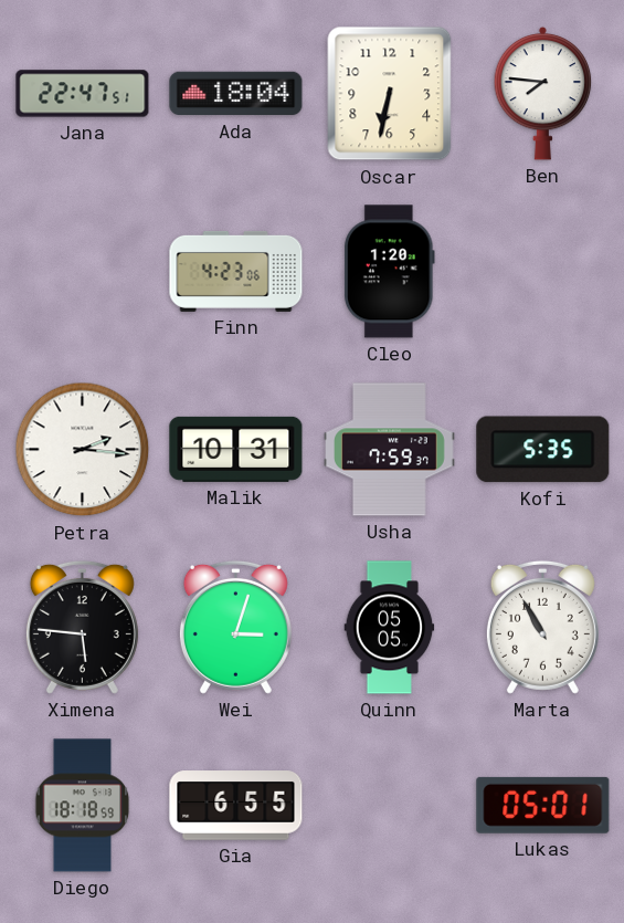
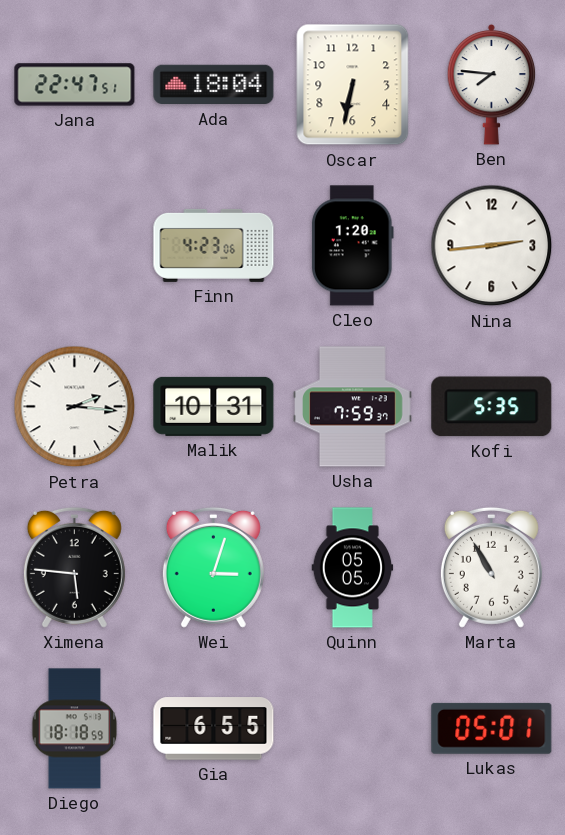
Nina: none -> 2:44
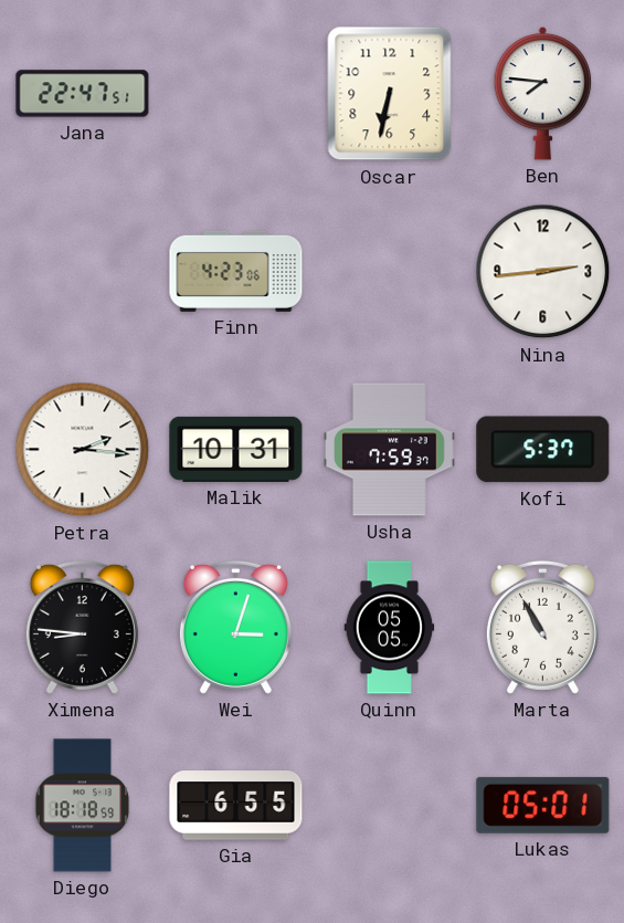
Ada: 18:04 -> none
Cleo: 1:20 -> none
Kofi: 5:35 -> 5:37
Ximena: 5:46 -> 8:46
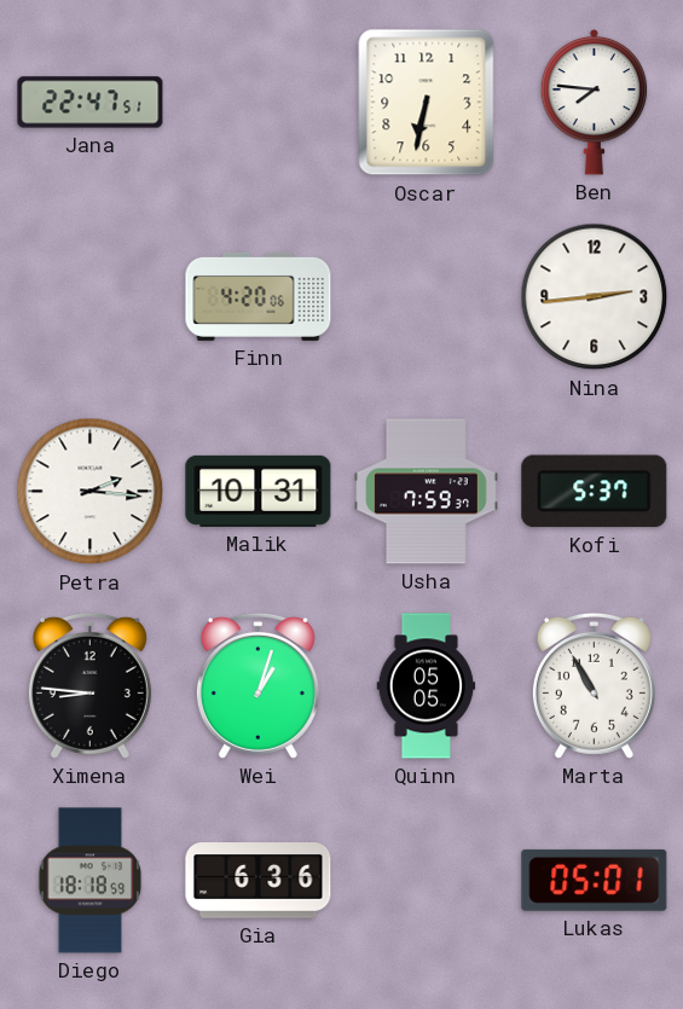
Finn: 4:23 -> 4:20
Wei: 3:03 -> 1:03
Gia: 6:55 -> 6:36
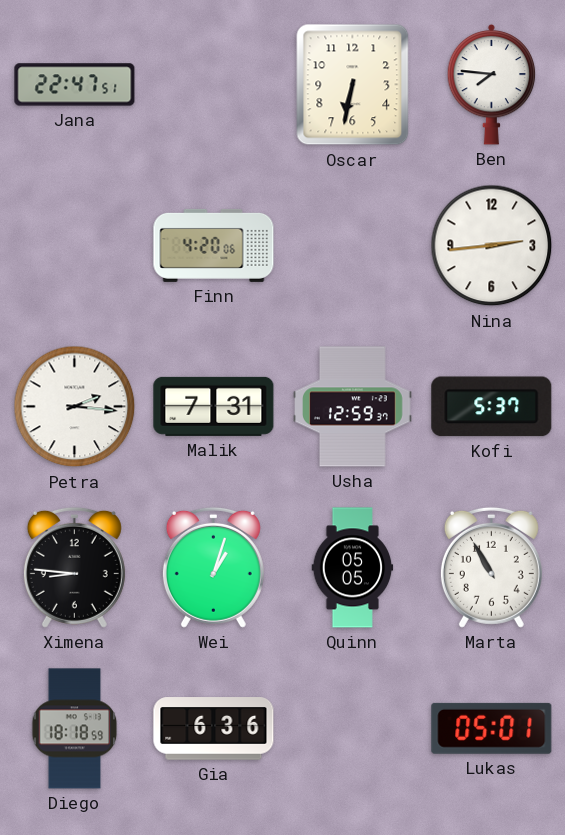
Malik: 10:31 -> 7:31
Usha: 7:59 -> 12:59
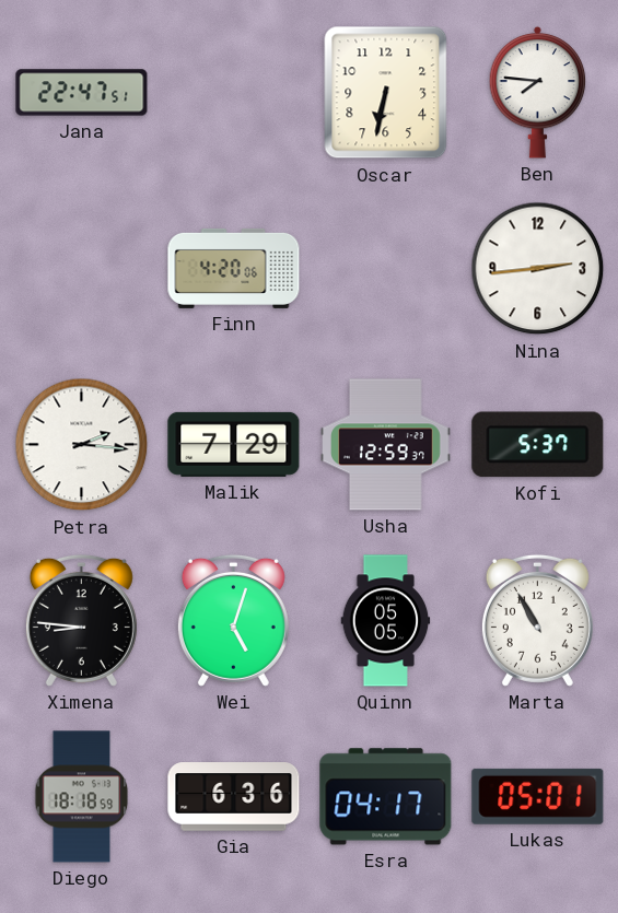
Malik: 7:31 -> 7:29
Wei: 1:03 -> 5:03
Esra: none -> 04:17
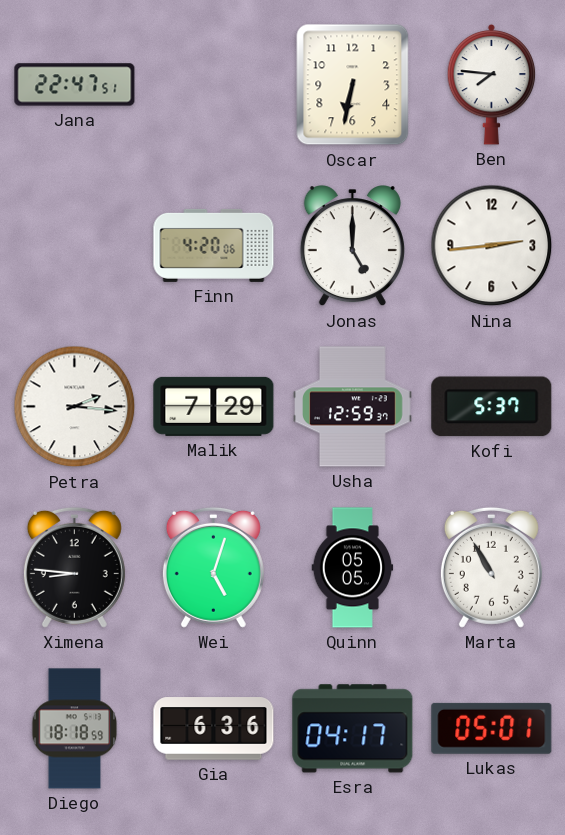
Jonas: none -> 5:00
